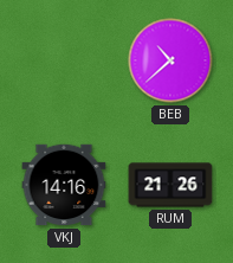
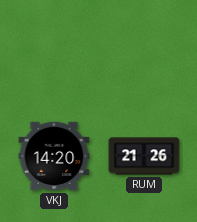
BEB: 10:38 -> none
VKJ: 14:16 -> 14:20
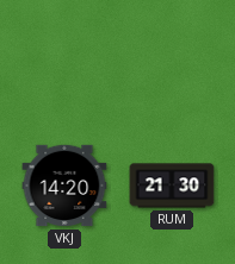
RUM: 21:26 -> 21:30
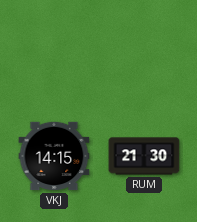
VKJ: 14:20 -> 14:15
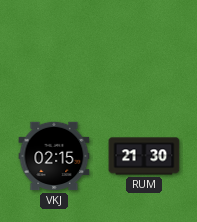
VKJ: 14:15 -> 02:15
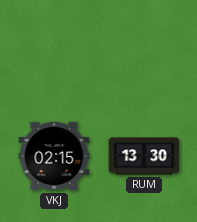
RUM: 21:30 -> 13:30
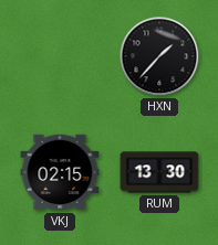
HXN: none -> 1:37
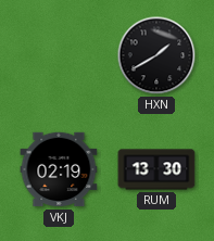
HXN: 1:37 -> 1:40
VKJ: 02:15 -> 02:19
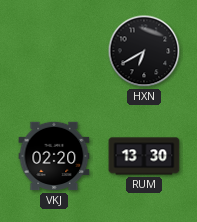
HXN: 1:40 -> 6:40
VKJ: 02:19 -> 02:20
